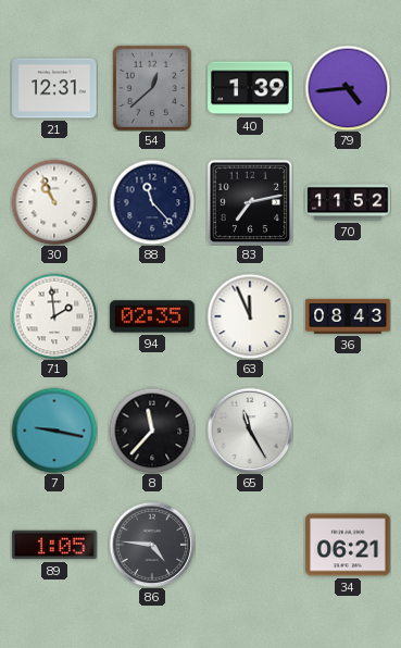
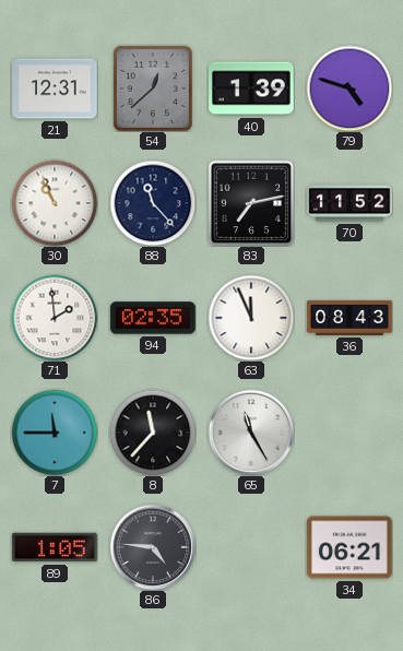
79: 4:44 -> 4:48
7: 9:17 -> 11:45
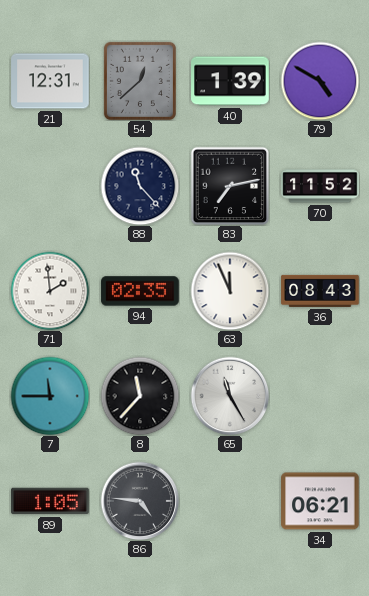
79: 4:48 -> 4:50
30: 10:56 -> none
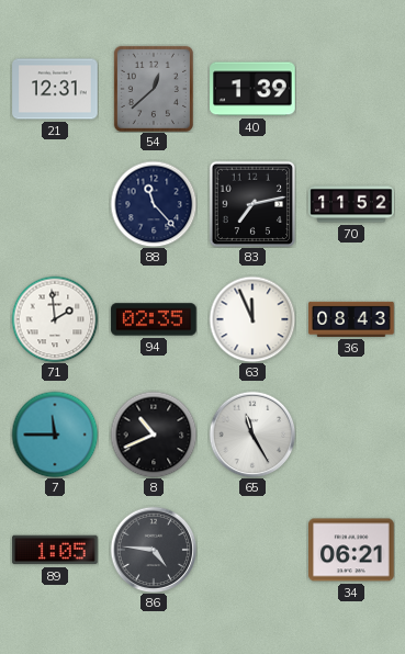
79: 4:50 -> none
8: 11:37 -> 10:41
